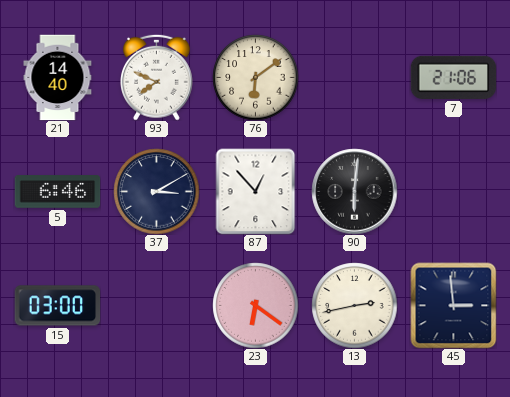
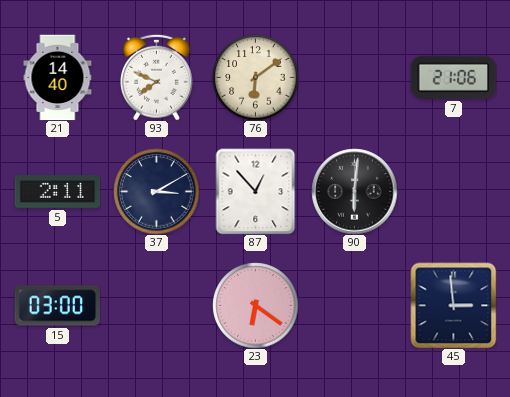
5: 6:46 -> 2:11
13: 2:43 -> none
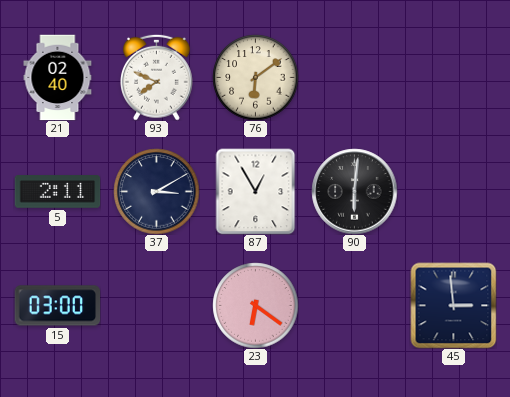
21: 14:40 -> 02:40
7: 21:06 -> none
87: 12:53 -> 12:55
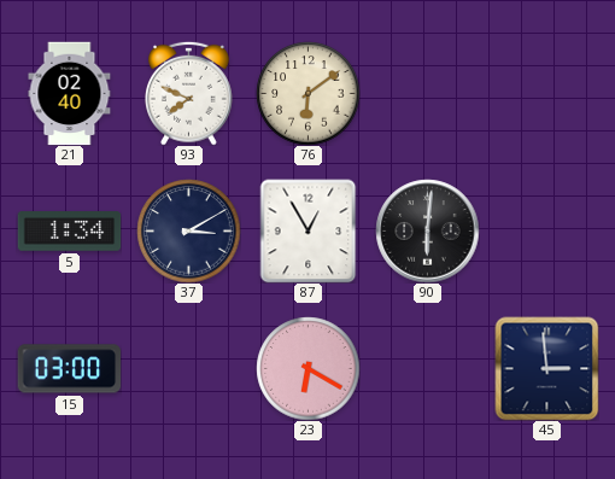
5: 2:11 -> 1:34
23: 6:21 -> 6:20
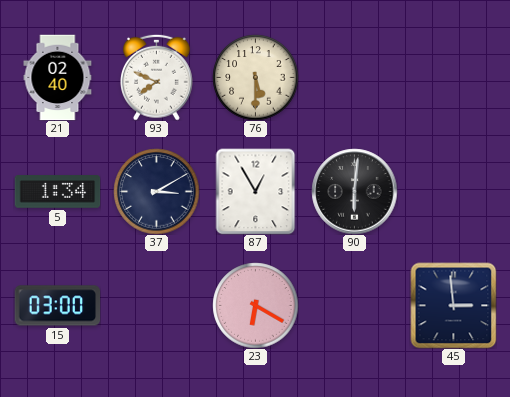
76: 6:09 -> 5:30
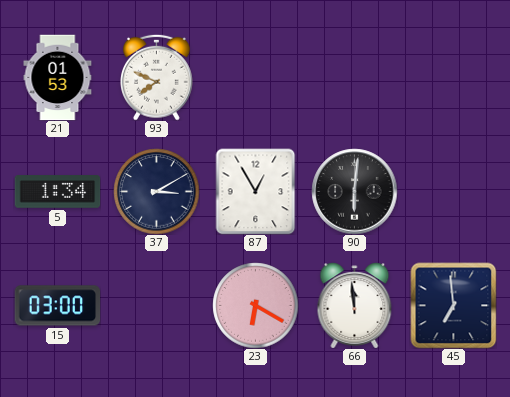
21: 02:40 -> 01:53
76: 5:30 -> none
66: none -> 11:59
45: 2:59 -> 6:59
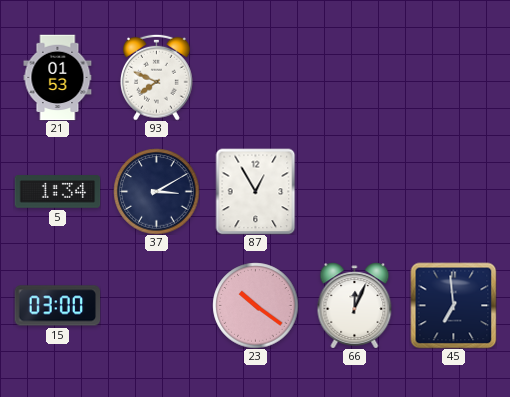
90: 6:01 -> none
23: 6:20 -> 10:21
66: 11:59 -> 12:04
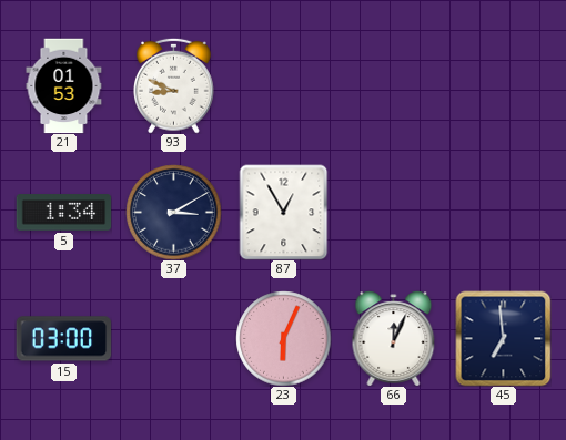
93: 7:49 -> 8:49
23: 10:21 -> 6:04
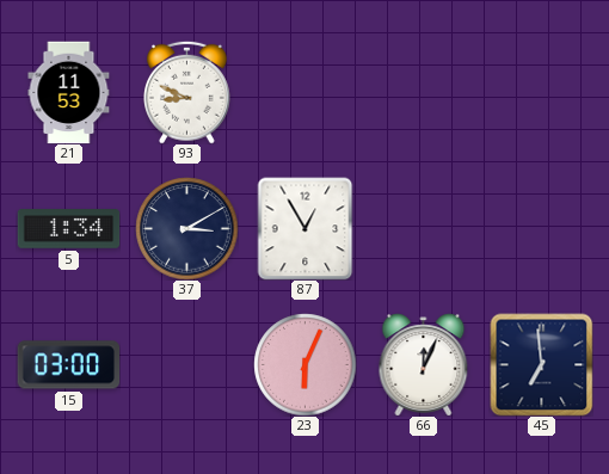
21: 01:53 -> 11:53
